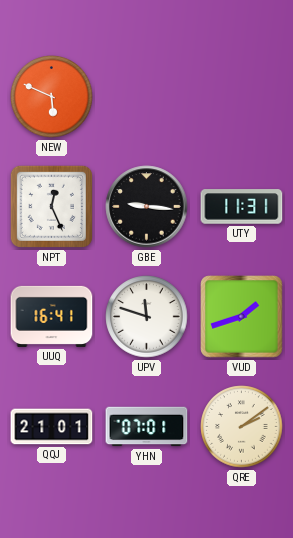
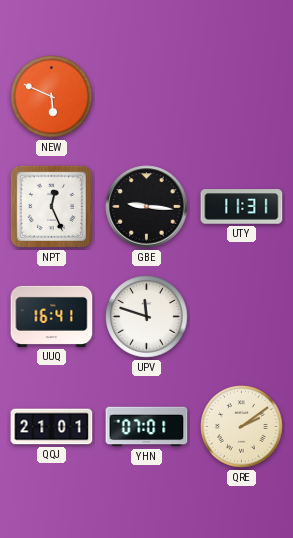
VUD: 1:42 -> none
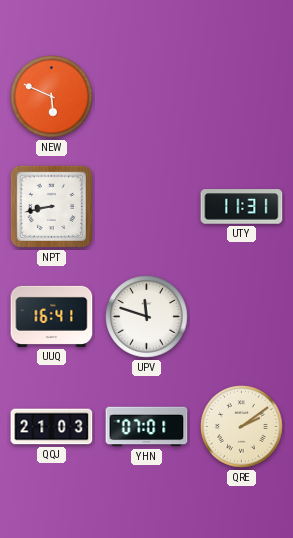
NPT: 12:26 -> 8:43
GBE: 9:16 -> none
QQJ: 21:01 -> 21:03
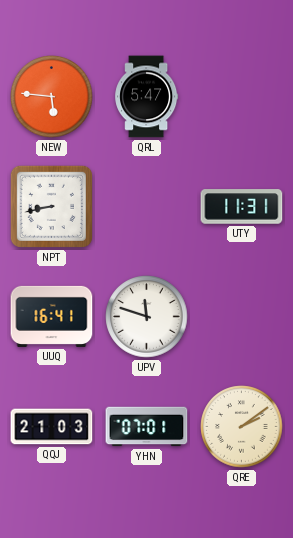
NEW: 5:49 -> 5:46
QRL: none -> 5:47
